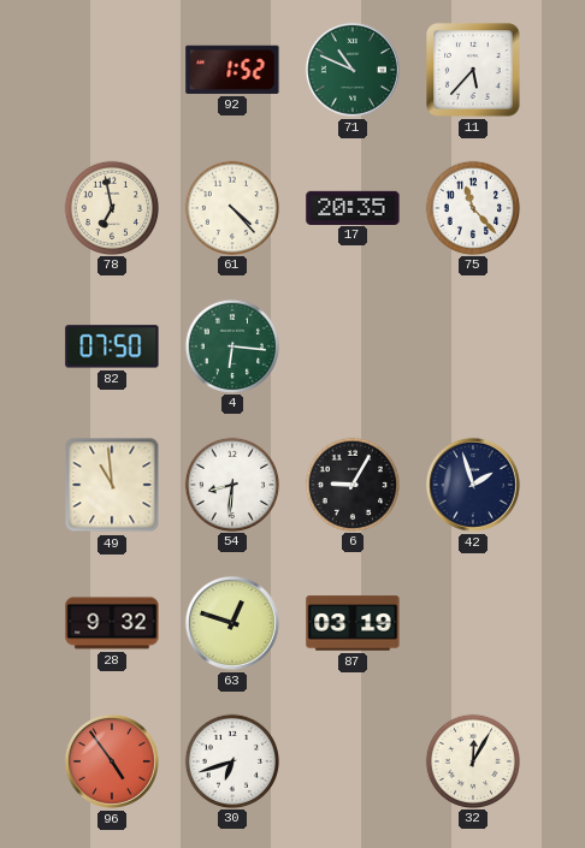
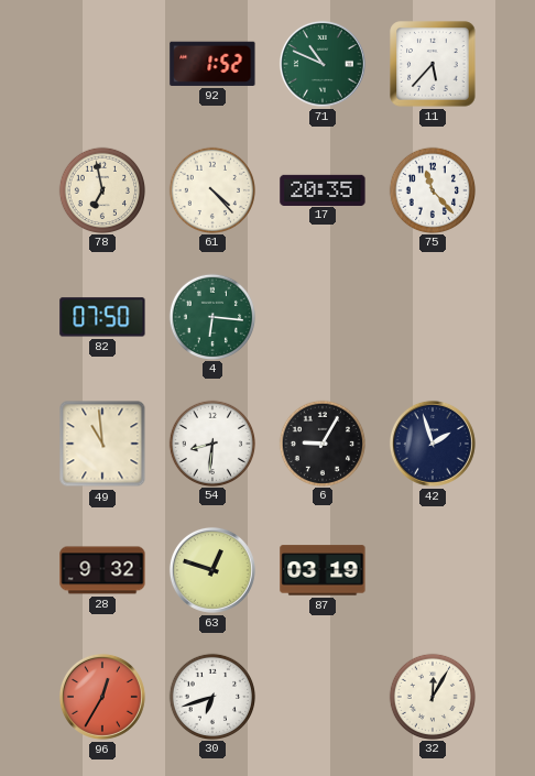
96: 4:54 -> 12:35
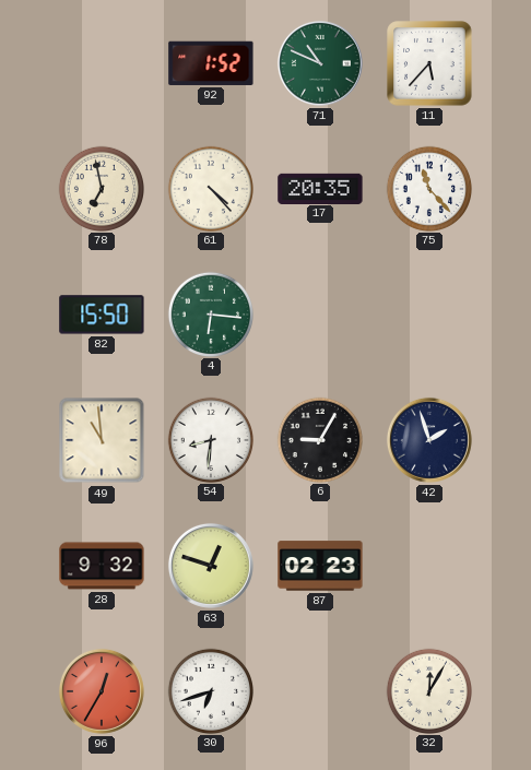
82: 07:50 -> 15:50
87: 03:19 -> 02:23
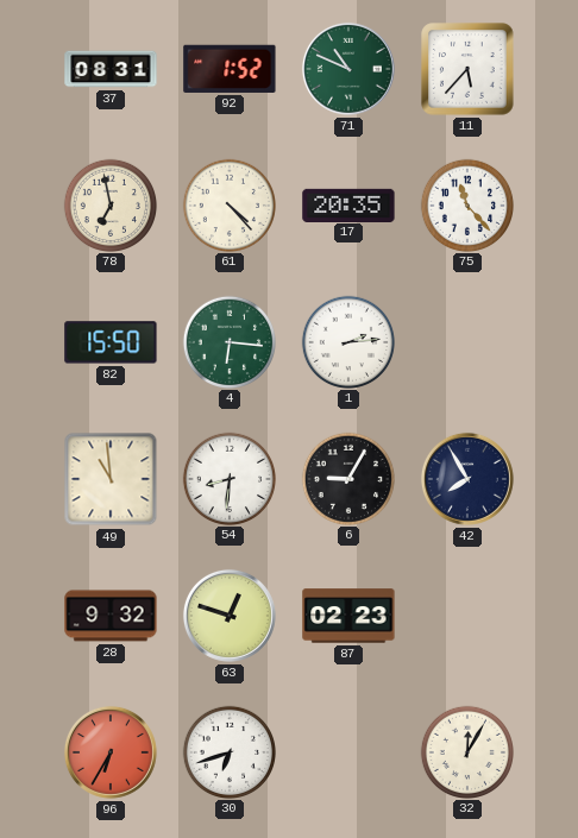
37: none -> 08:31
1: none -> 2:14
42: 1:57 -> 7:55
96: 12:35 -> 6:35
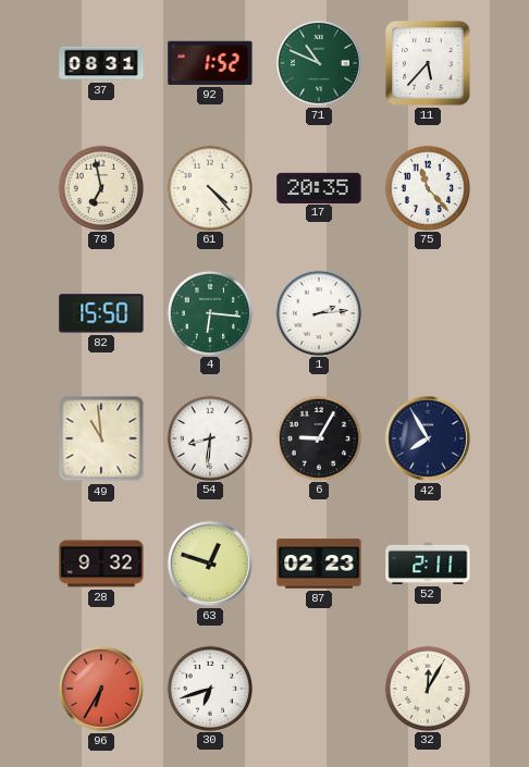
52: none -> 2:11
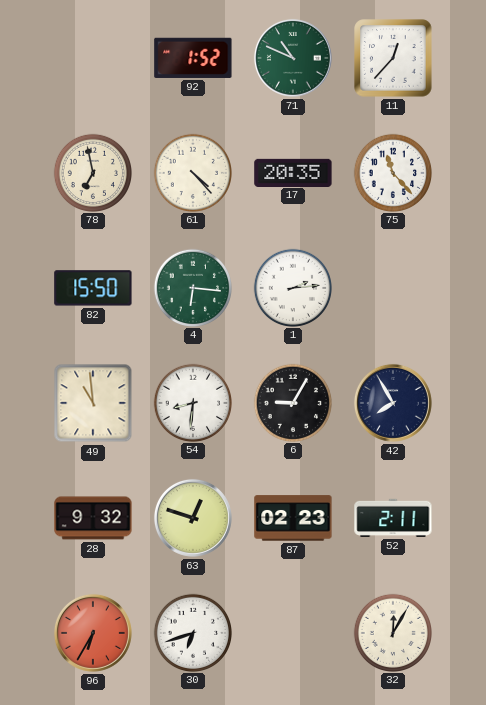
37: 08:31 -> none
11: 5:37 -> 12:37
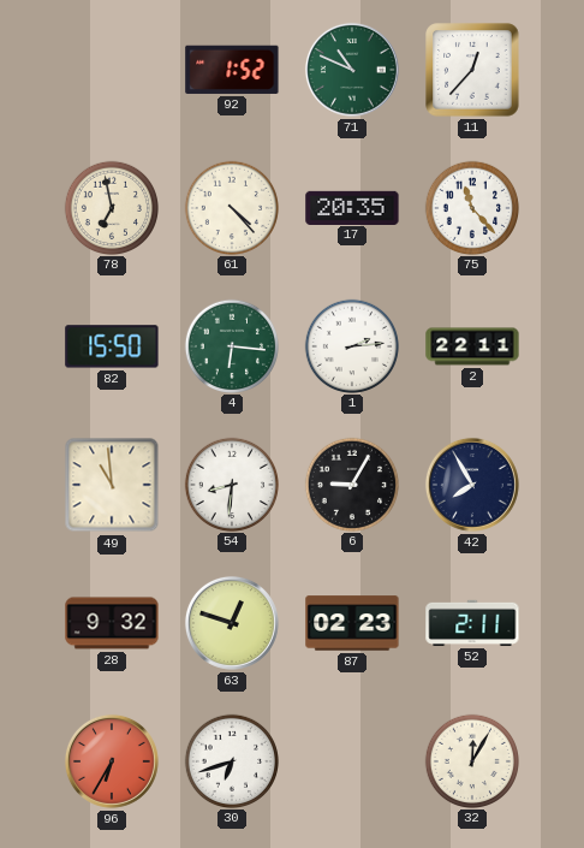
2: none -> 22:11
